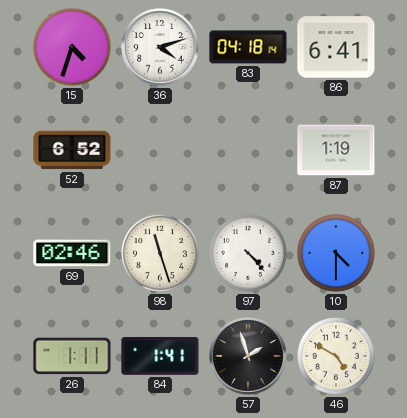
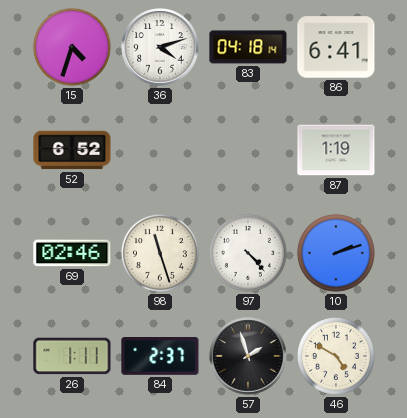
10: 4:30 -> 2:12
84: 1:41 -> 2:37
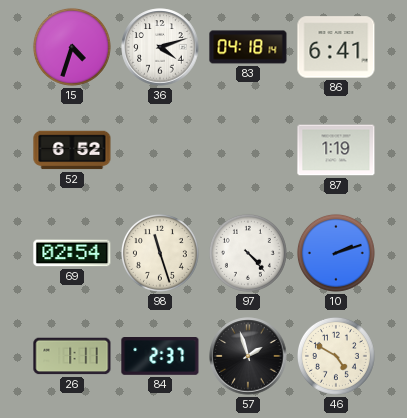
69: 02:46 -> 02:54
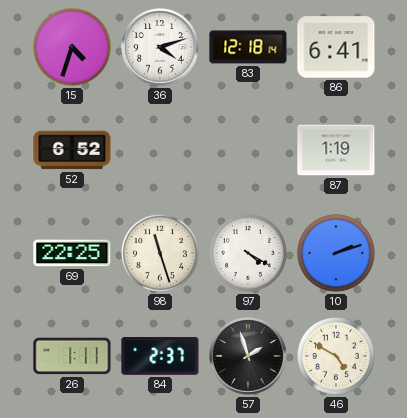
83: 04:18 -> 12:18
69: 02:54 -> 22:25
97: 4:23 -> 4:20
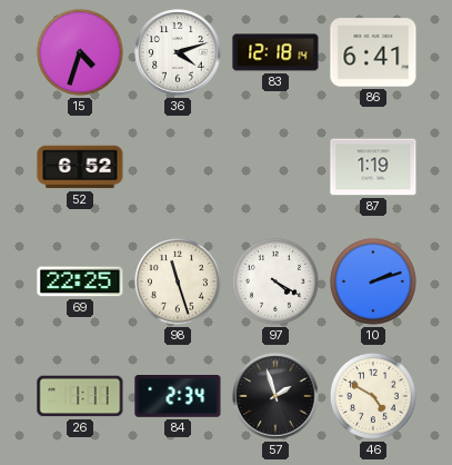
84: 2:37 -> 2:34
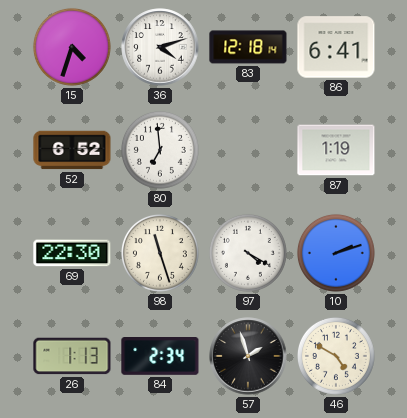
80: none -> 6:59
69: 22:25 -> 22:30
26: 1:11 -> 1:13
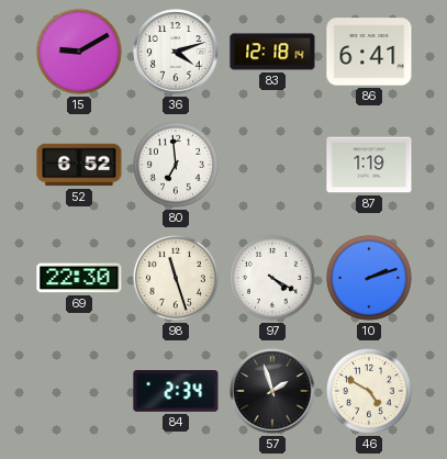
15: 4:33 -> 9:10
26: 1:13 -> none
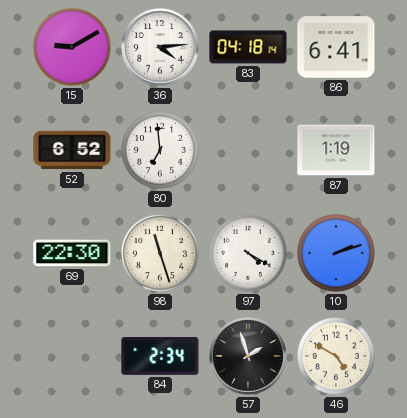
36: 4:12 -> 4:14
83: 12:18 -> 04:18
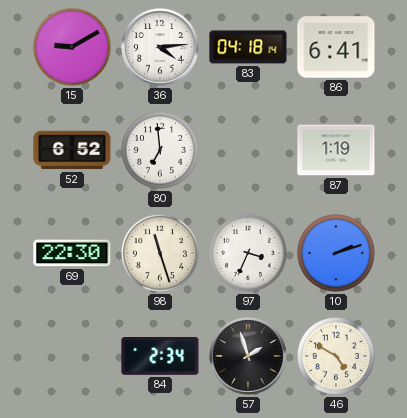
97: 4:20 -> 3:34
